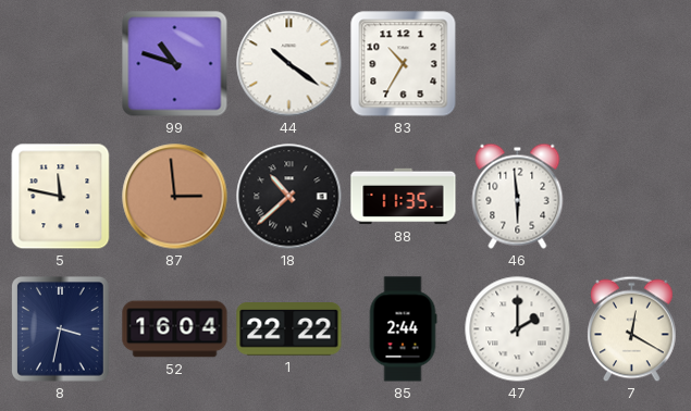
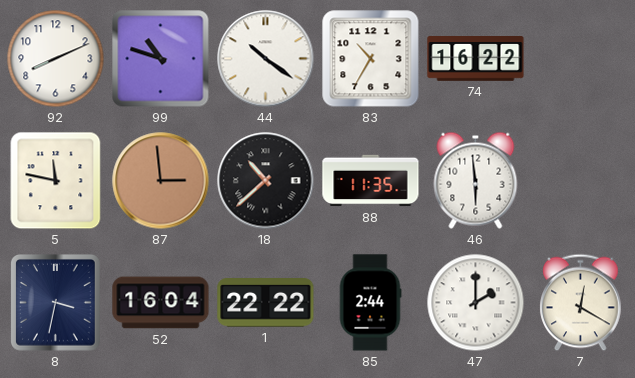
92: none -> 8:11
74: none -> 16:22
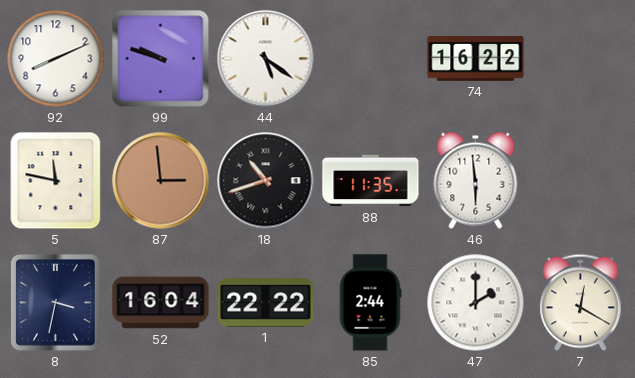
99: 10:48 -> 9:48
44: 10:21 -> 5:21
83: 10:35 -> none
18: 10:38 -> 10:42
